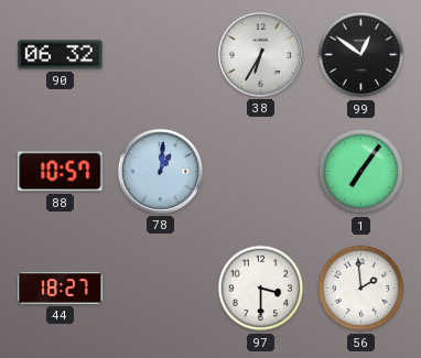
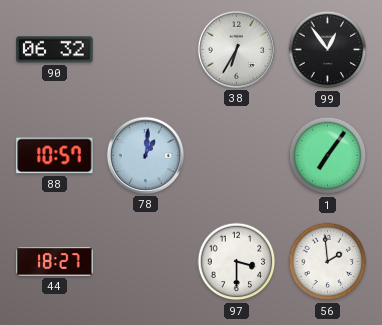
99: 12:51 -> 12:54
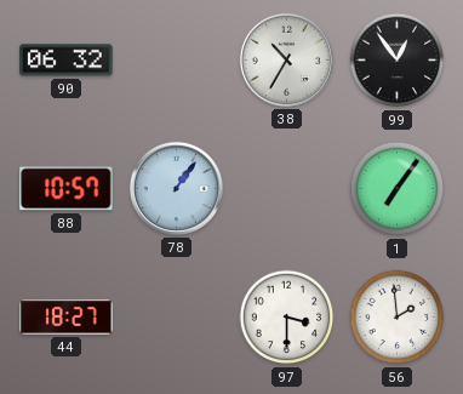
38: 6:35 -> 10:35
78: 1:01 -> 1:06
